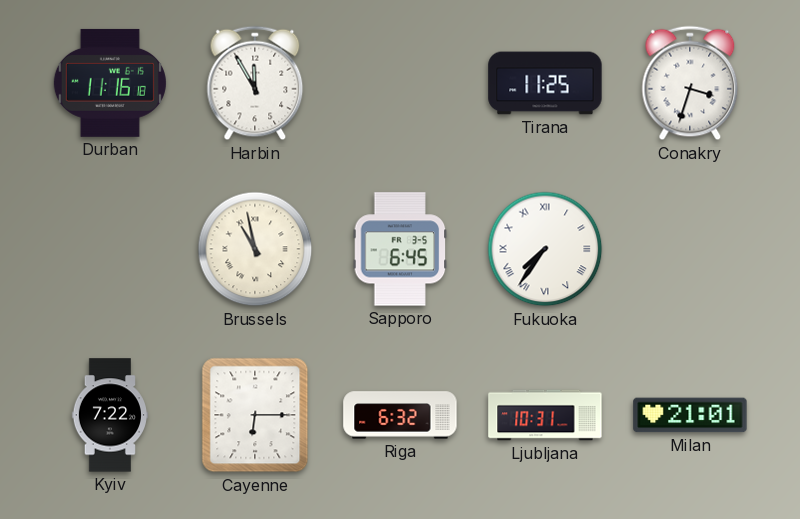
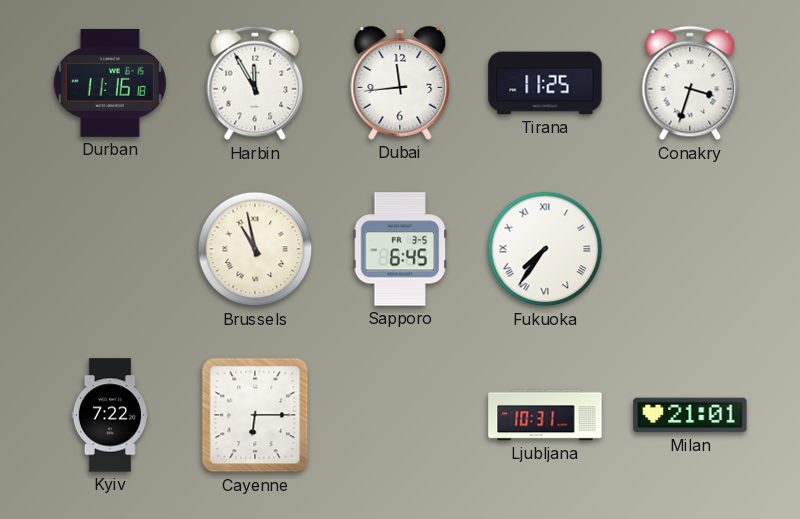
Dubai: none -> 11:44
Riga: 6:32 -> none
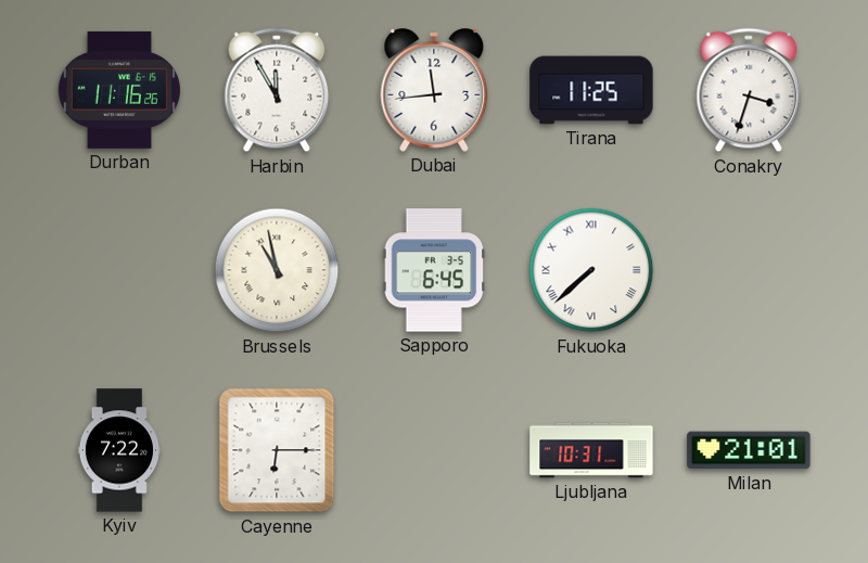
Durban: 11:16:18 -> 11:16:26
Fukuoka: 7:36 -> 7:38
